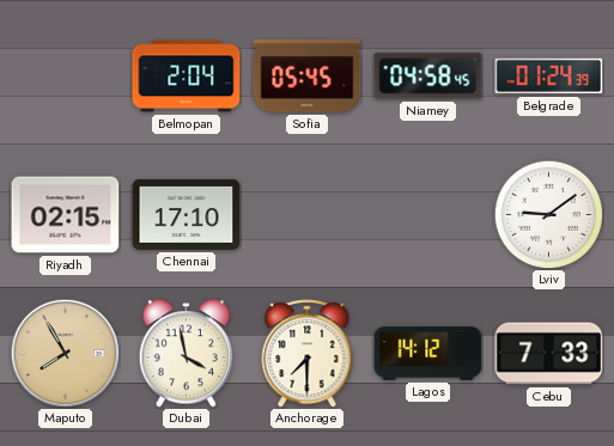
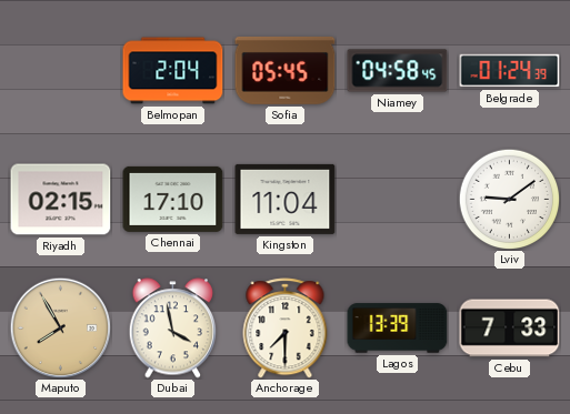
Kingston: none -> 11:04
Lagos: 14:12 -> 13:39
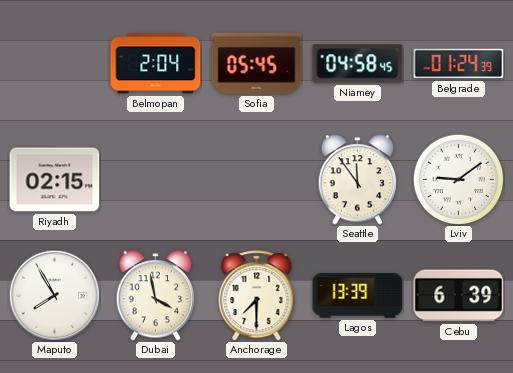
Chennai: 17:10 -> none
Kingston: 11:04 -> none
Seattle: none -> 11:54
Maputo dial: champagne -> white
Cebu: 7:33 -> 6:39
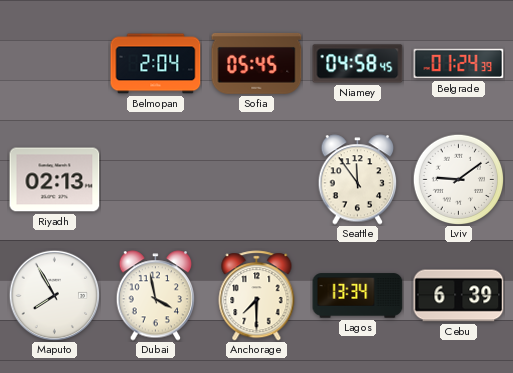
Riyadh: 02:15 -> 02:13
Lagos: 13:39 -> 13:34
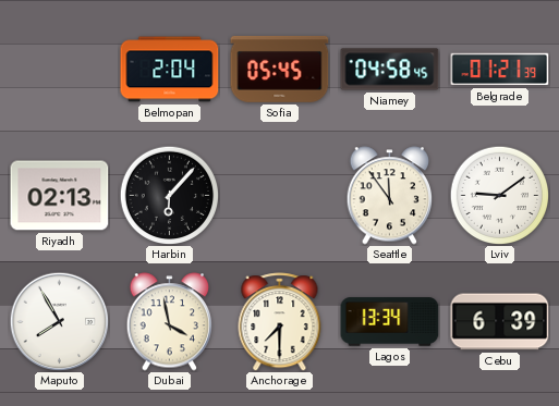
Belgrade: 01:24 -> 01:21
Harbin: none -> 6:07
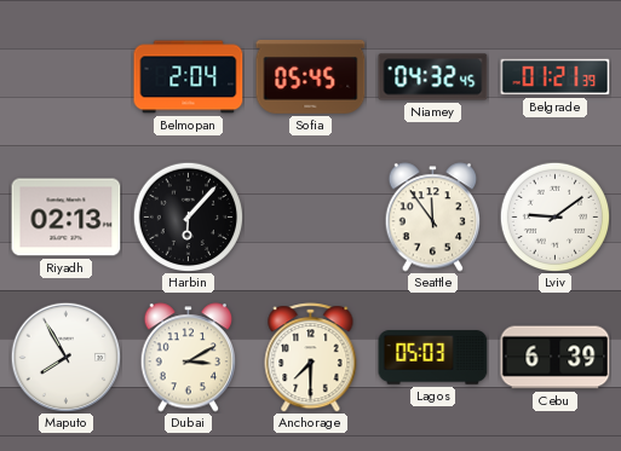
Niamey: 04:58 -> 04:32
Dubai: 3:58 -> 3:10
Lagos: 13:34 -> 05:03
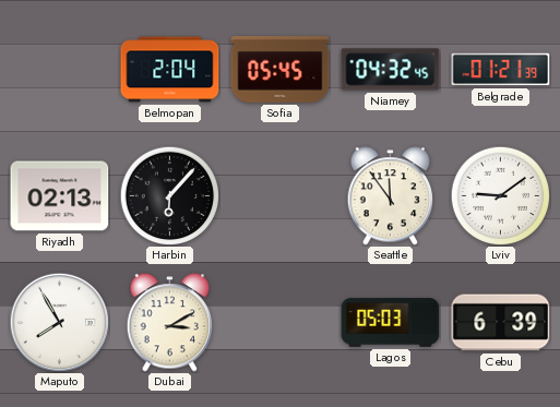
Anchorage: 7:30 -> none
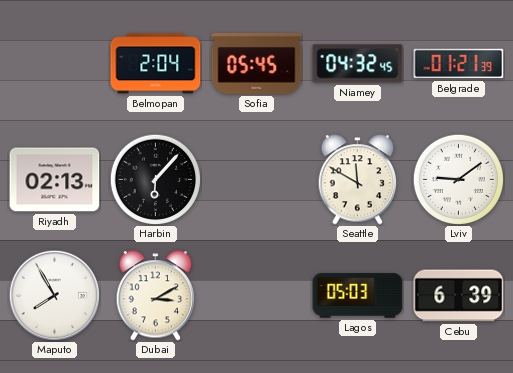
Seattle: 11:54 -> 11:50
